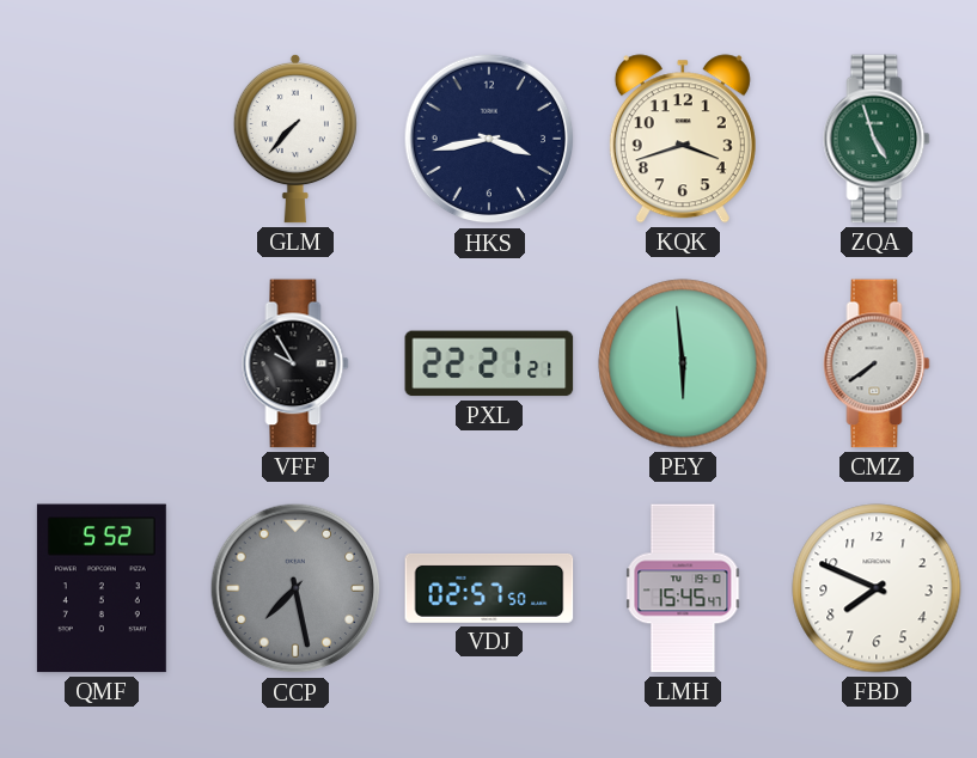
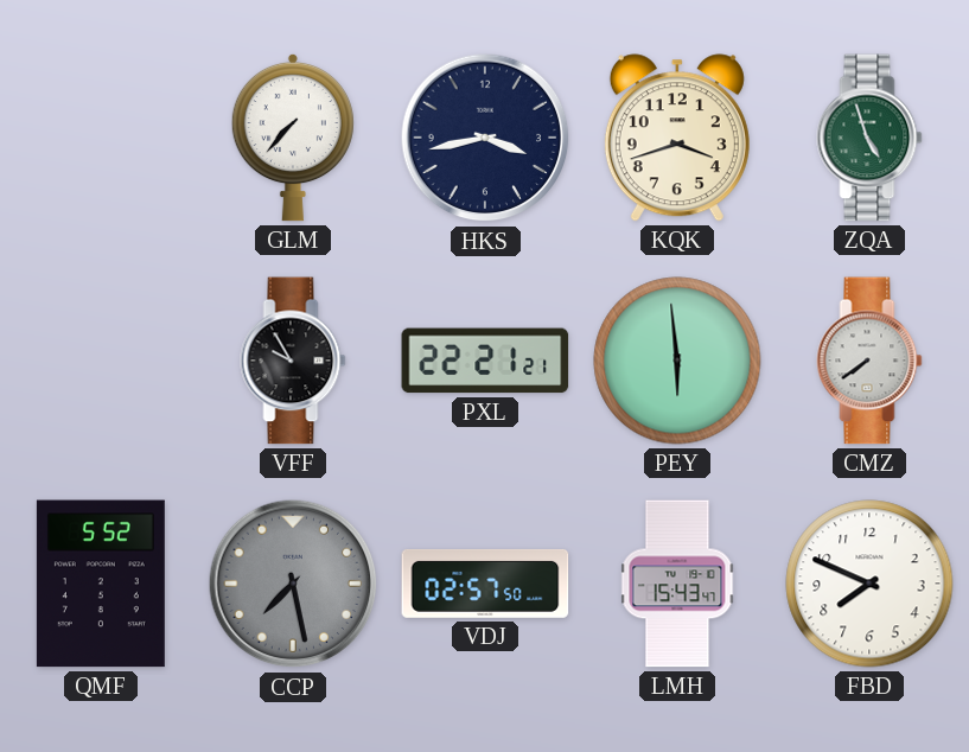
LMH: 15:45 -> 15:43
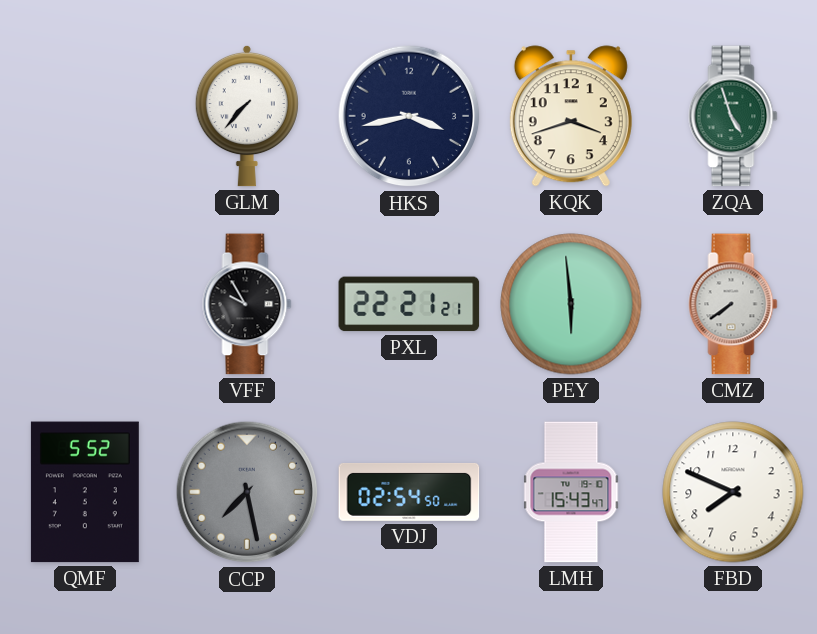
VDJ: 02:57 -> 02:54
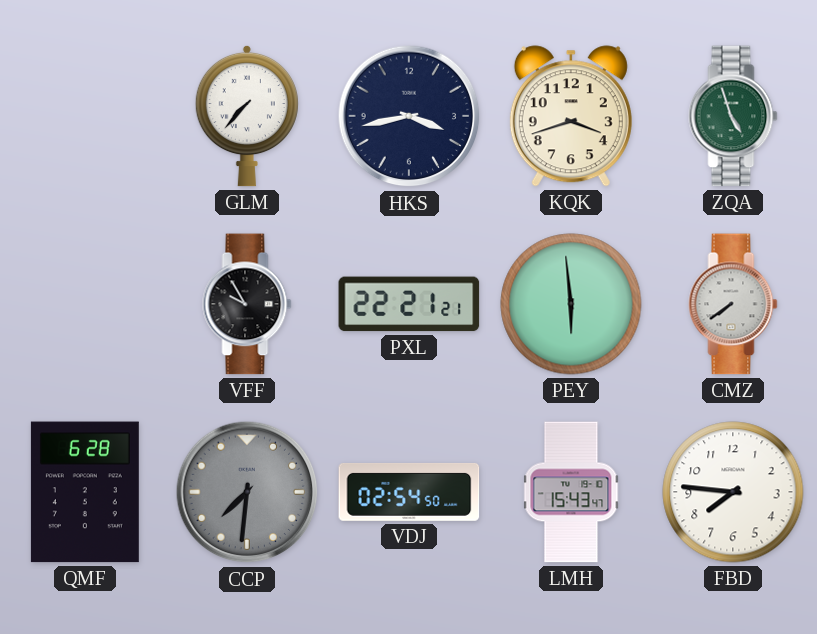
QMF: 5:52 -> 6:28
CCP: 7:28 -> 7:31
FBD: 7:49 -> 7:46
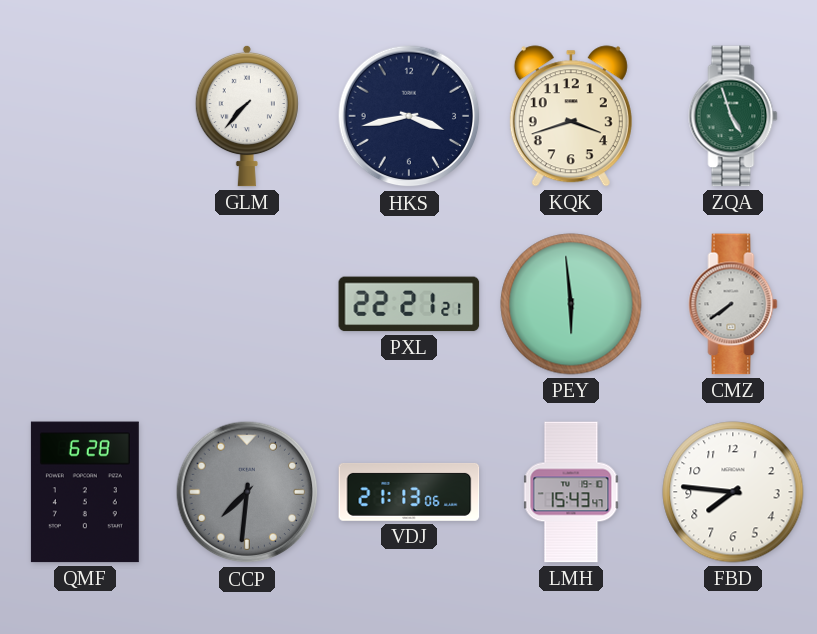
VFF: 9:55 -> none
VDJ: 02:54 -> 21:13
